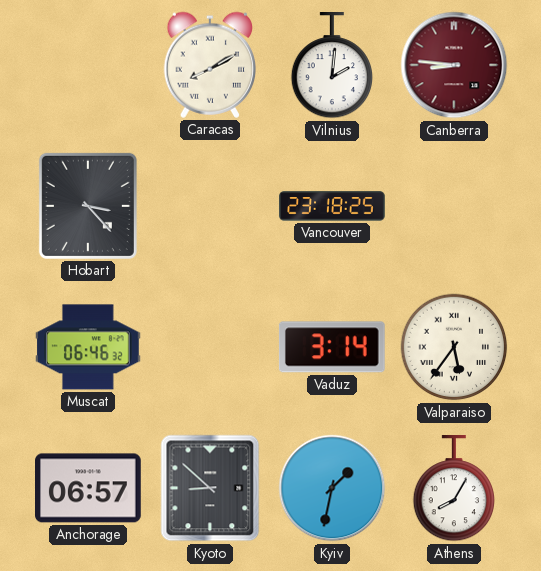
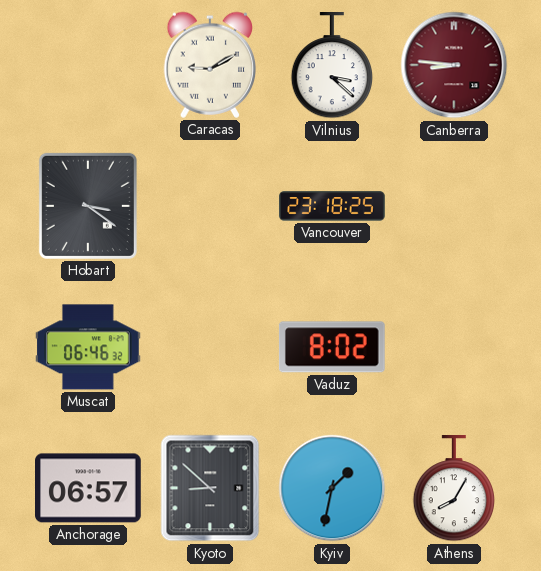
Caracas: 8:10 -> 9:10
Vilnius: 2:01 -> 3:22
Hobart: 3:23 -> 3:21
Vaduz: 3:14 -> 8:02
Valparaiso: 5:36 -> none
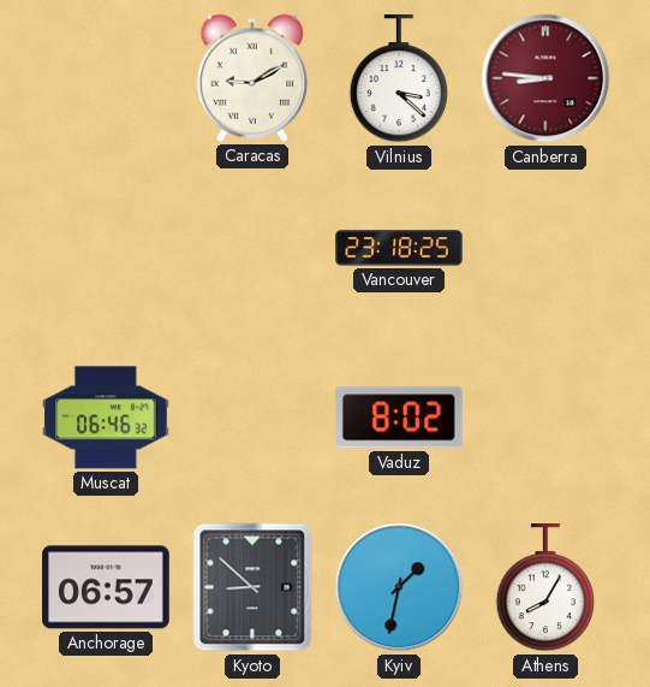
Hobart: 3:21 -> none
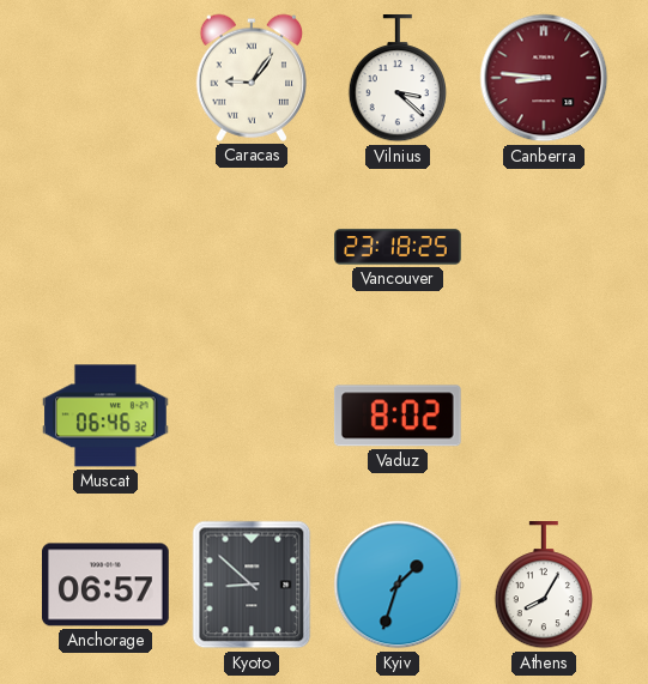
Caracas: 9:10 -> 9:06
Kyiv: 1:32 -> 1:33
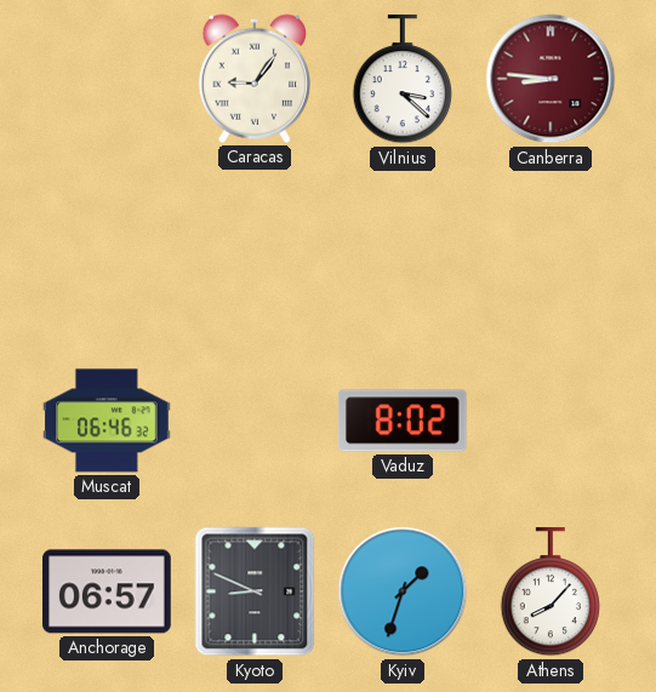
Vancouver: 23:18 -> none
Kyoto: 8:52 -> 8:49
Athens: 8:05 -> 8:07
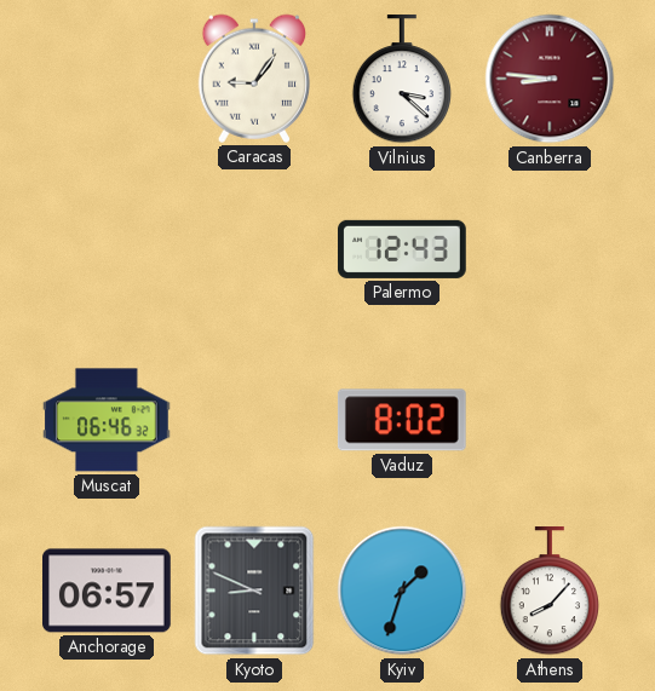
Palermo: none -> 12:43
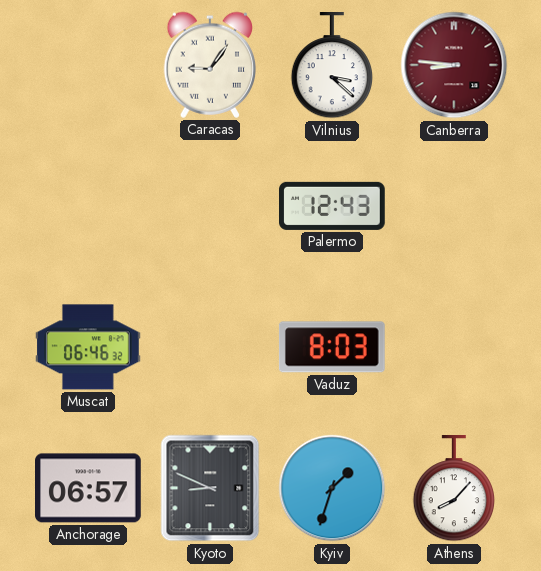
Vaduz: 8:02 -> 8:03
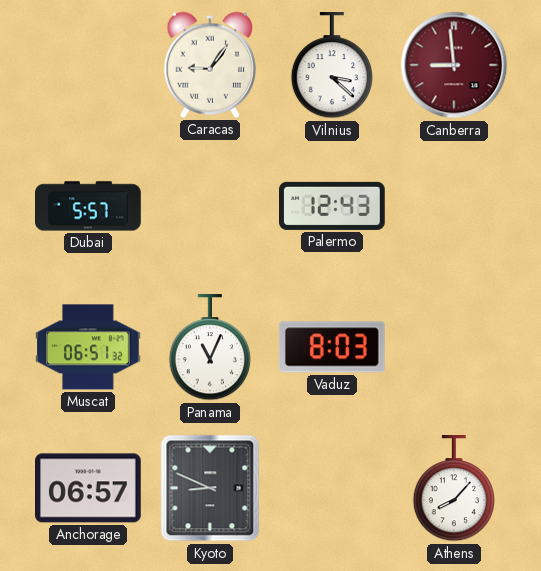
Canberra: 8:46 -> 8:59
Dubai: none -> 5:57
Muscat: 06:46 -> 06:51
Panama: none -> 11:04
Kyiv: 1:33 -> none
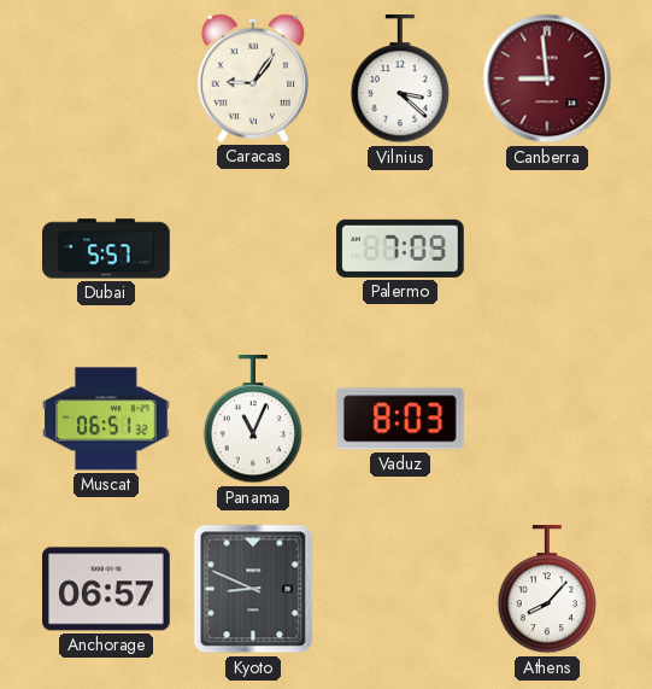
Palermo: 12:43 -> 7:09
